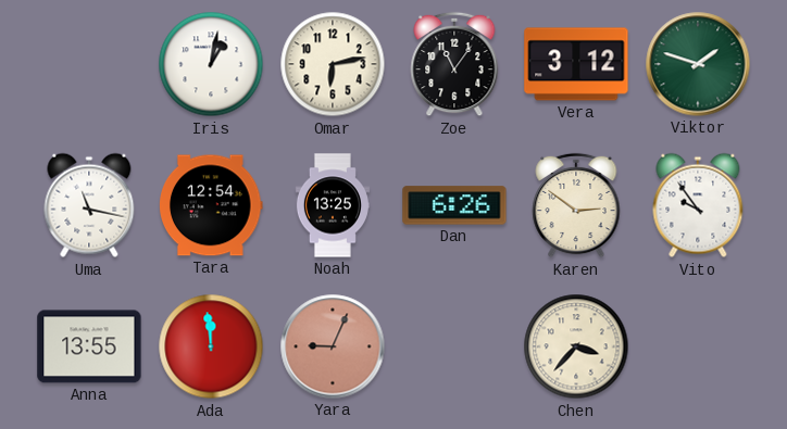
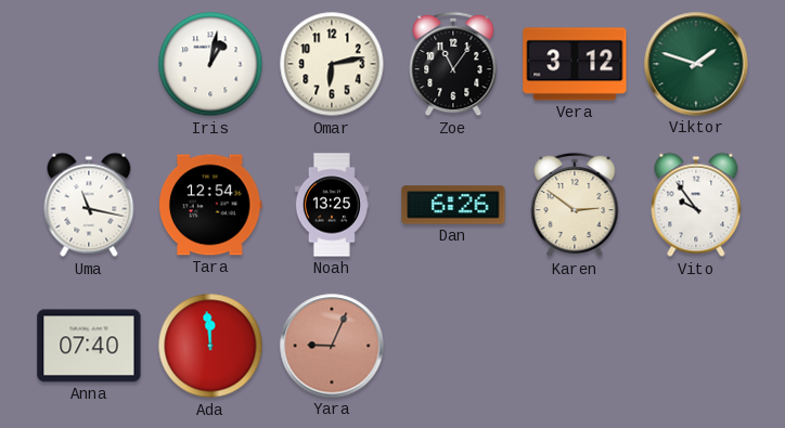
Anna: 13:55 -> 07:40
Chen: 3:37 -> none
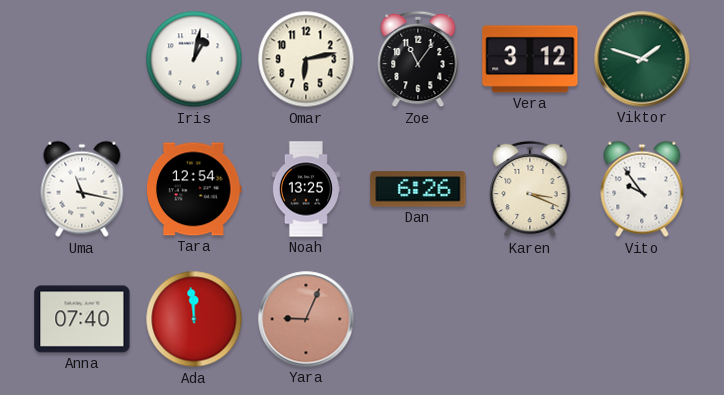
Karen: 2:51 -> 3:19
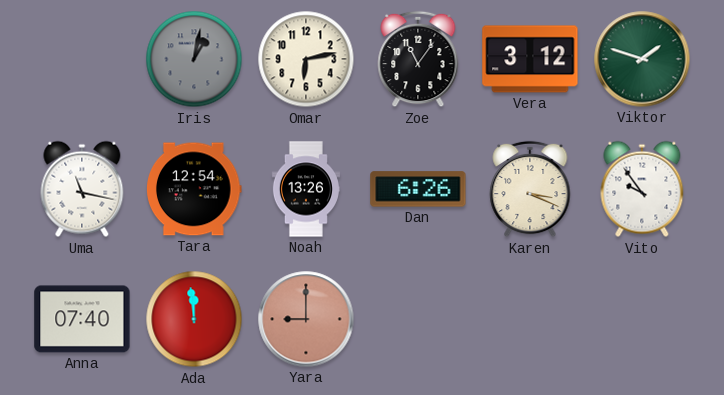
Iris dial: white -> grey
Noah: 13:25 -> 13:26
Yara: 9:04 -> 9:00
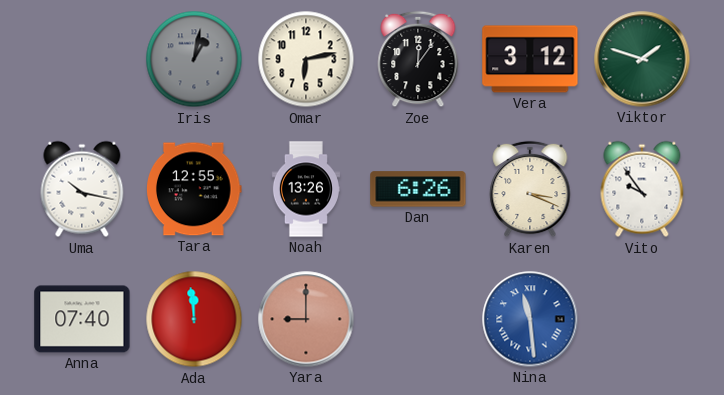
Zoe: 11:06 -> 12:06
Uma: 11:17 -> 10:17
Tara: 12:54 -> 12:55
Nina: none -> 11:29
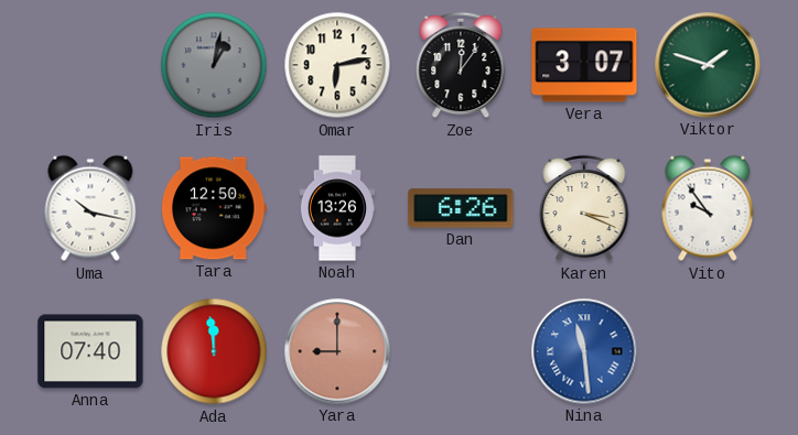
Vera: 3:12 -> 3:07
Tara: 12:55 -> 12:50
